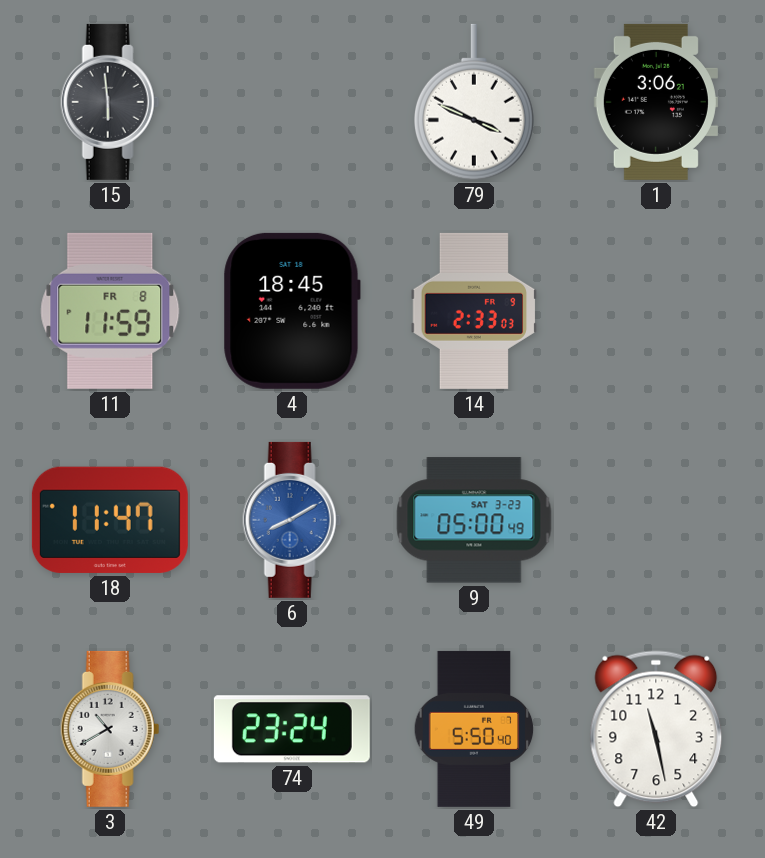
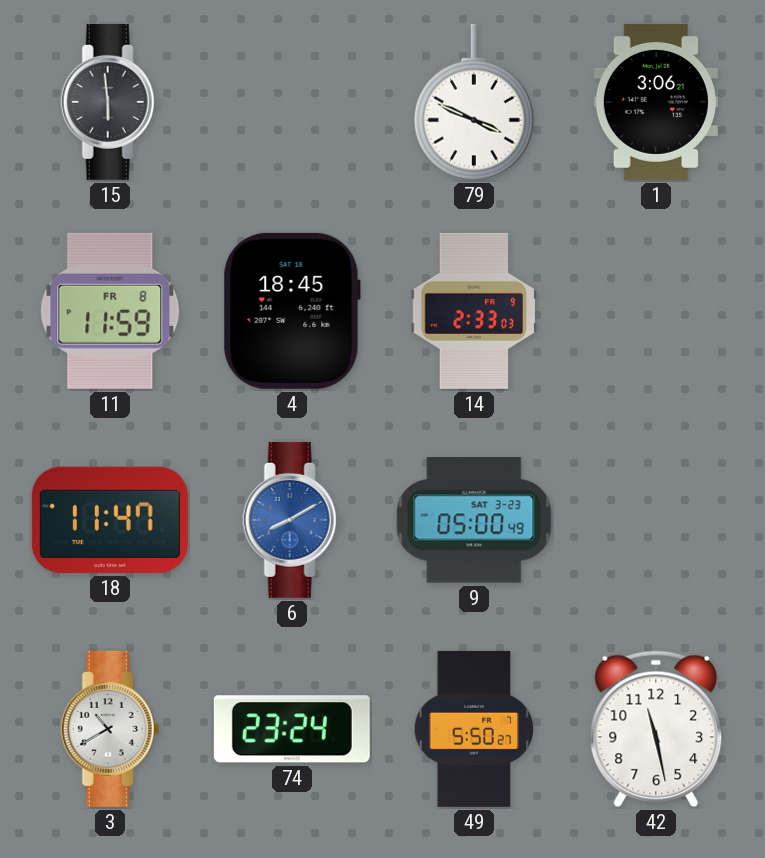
49: 5:50:40 -> 5:50:27
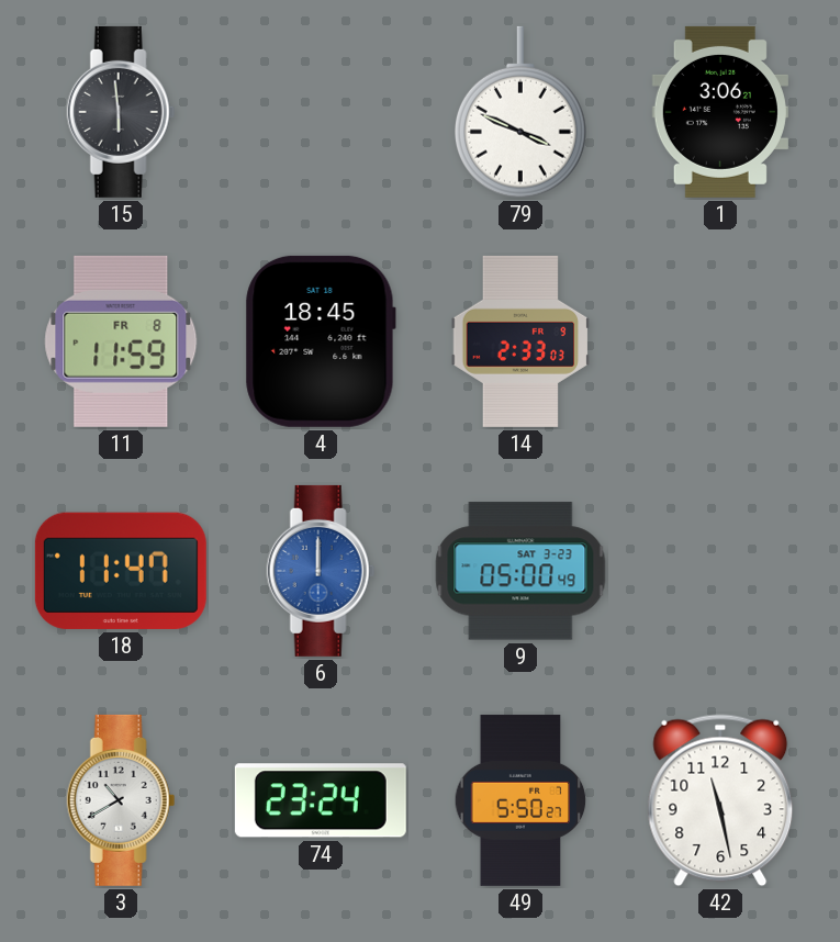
6: 8:10 -> 12:00
